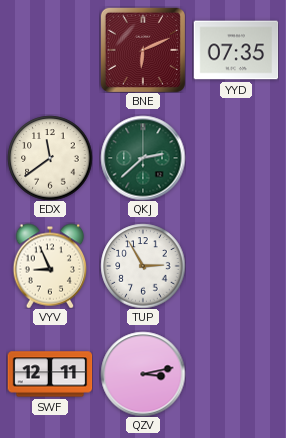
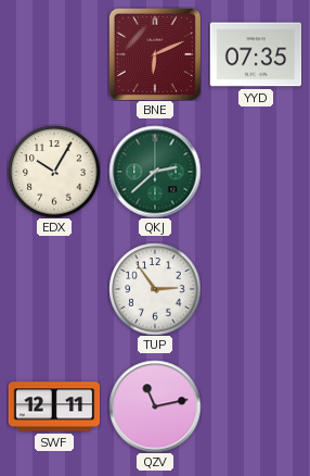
EDX: 11:39 -> 10:05
VYV: 8:56 -> none
TUP: 2:55 -> 2:54
QZV: 3:13 -> 11:13
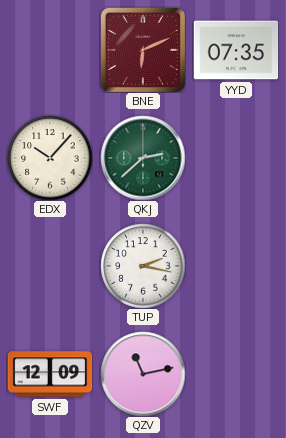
EDX: 10:05 -> 10:07
TUP: 2:54 -> 2:17
SWF: 12:11 -> 12:09
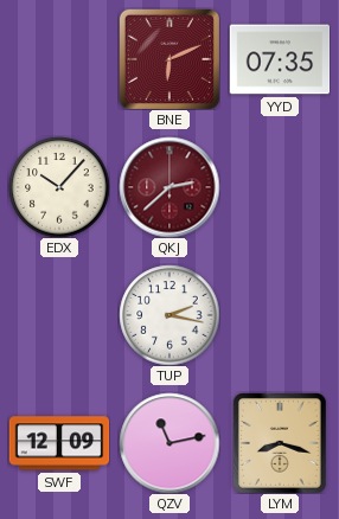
QKJ dial: green -> burgundy
LYM: none -> 8:18
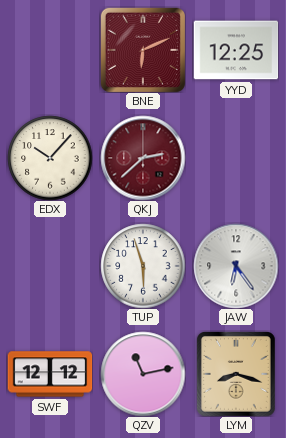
YYD: 07:35 -> 12:25
TUP: 2:17 -> 5:57
JAW: none -> 6:24
SWF: 12:09 -> 12:12
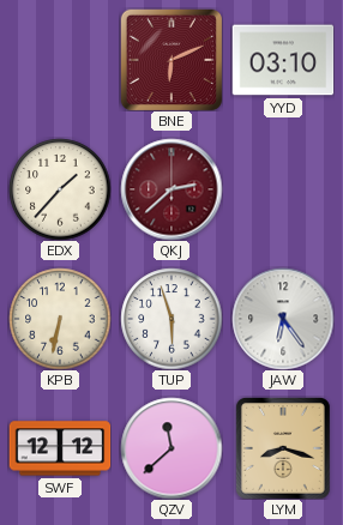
YYD: 12:25 -> 03:10
EDX: 10:07 -> 1:37
KPB: none -> 6:32
QZV: 11:13 -> 11:38
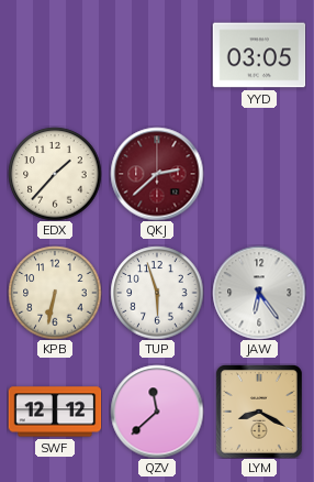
BNE: 6:11 -> none
YYD: 03:10 -> 03:05
LYM: 8:18 -> 8:20
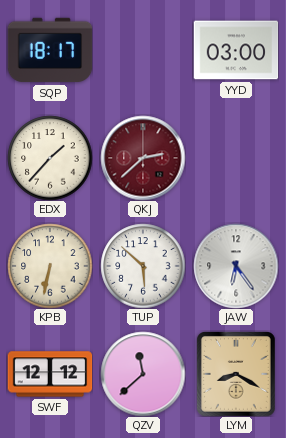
SQP: none -> 18:17
YYD: 03:05 -> 03:00
TUP: 5:57 -> 5:52
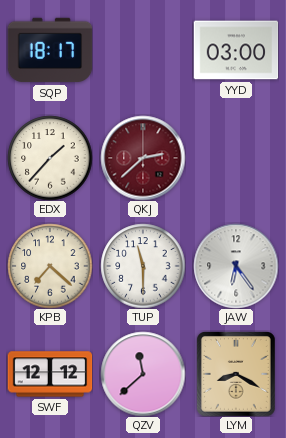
KPB: 6:32 -> 7:22
TUP: 5:52 -> 11:30
